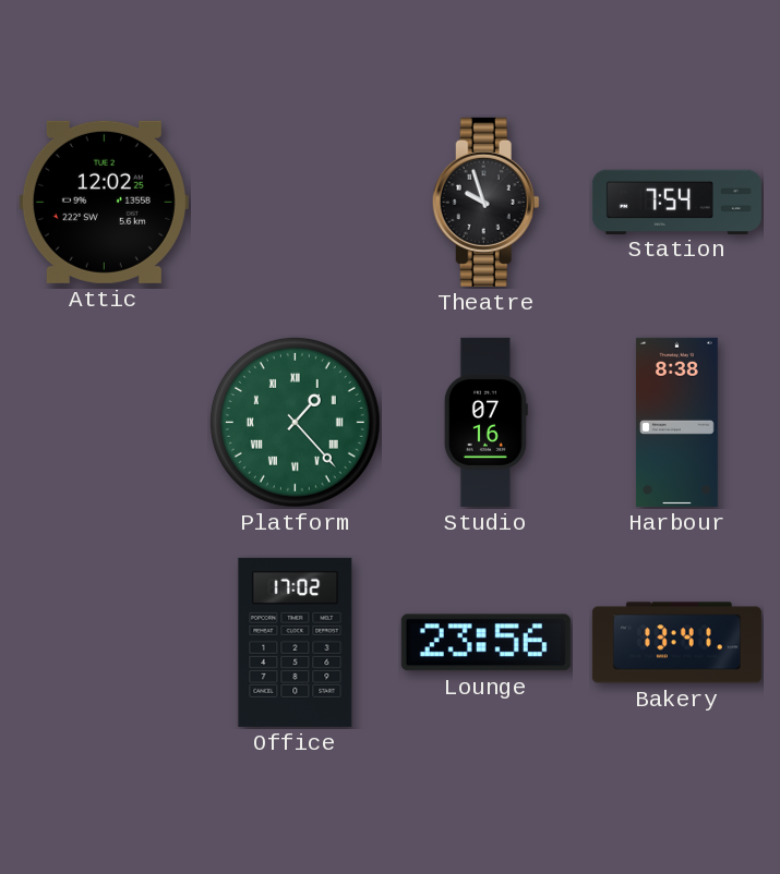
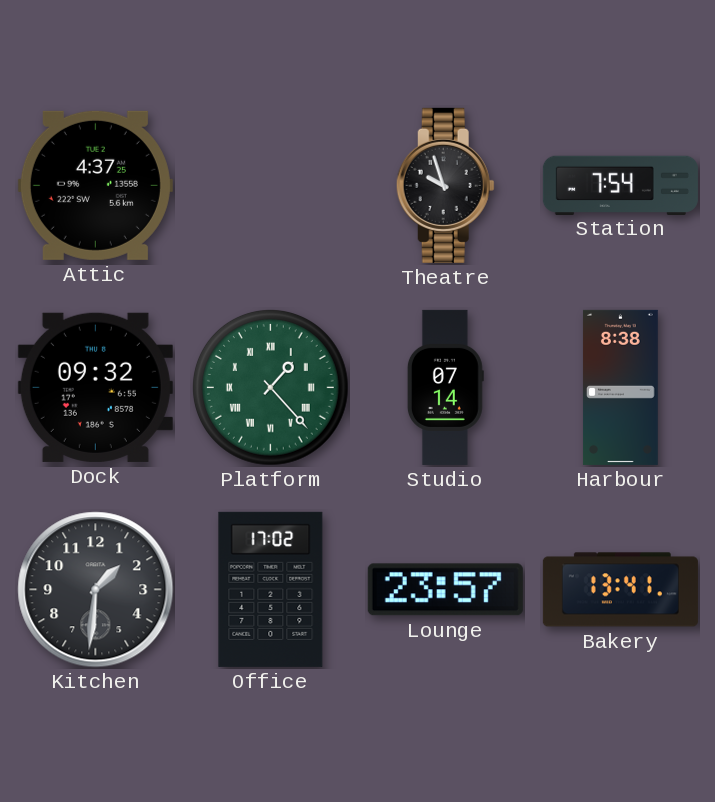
Attic: 12:02 -> 4:37
Dock: none -> 09:32
Studio: 07:16 -> 07:14
Kitchen: none -> 1:31
Lounge: 23:56 -> 23:57
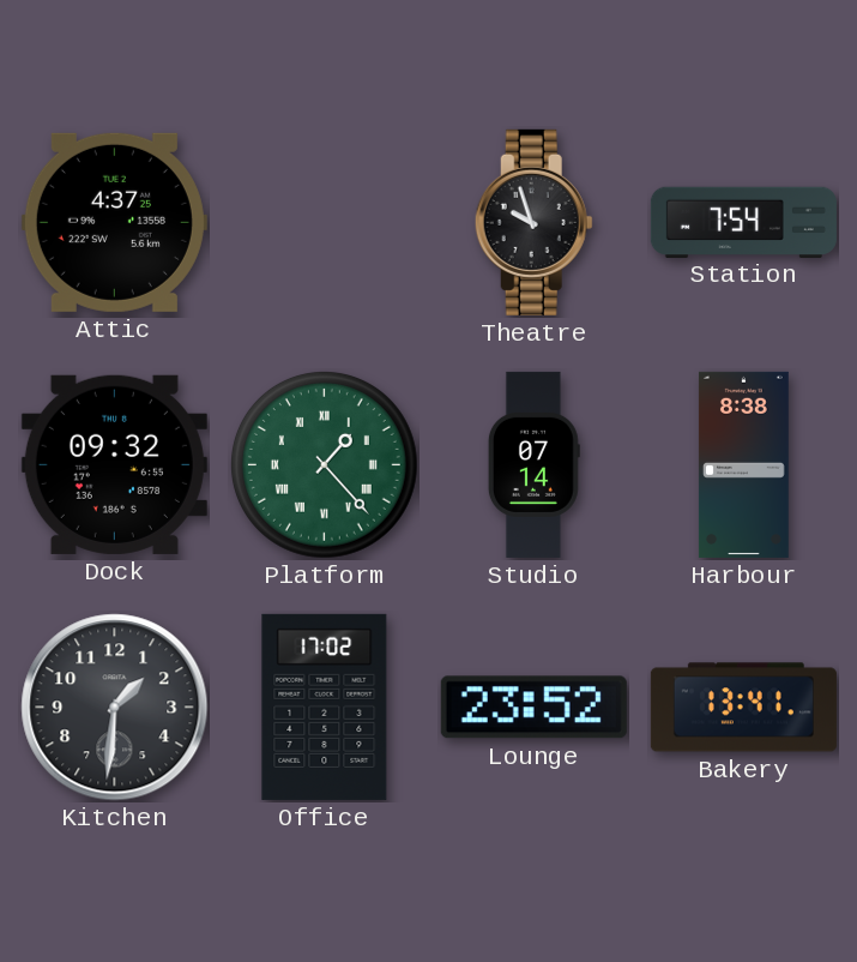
Lounge: 23:57 -> 23:52
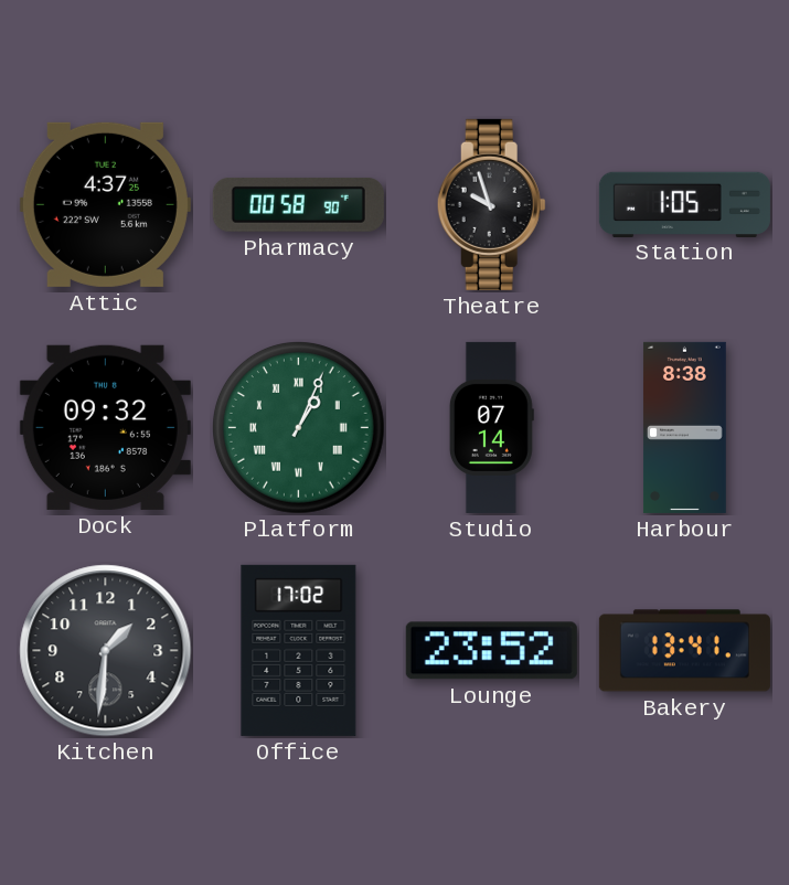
Pharmacy: none -> 00:58
Station: 7:54 -> 1:05
Platform: 1:23 -> 1:04
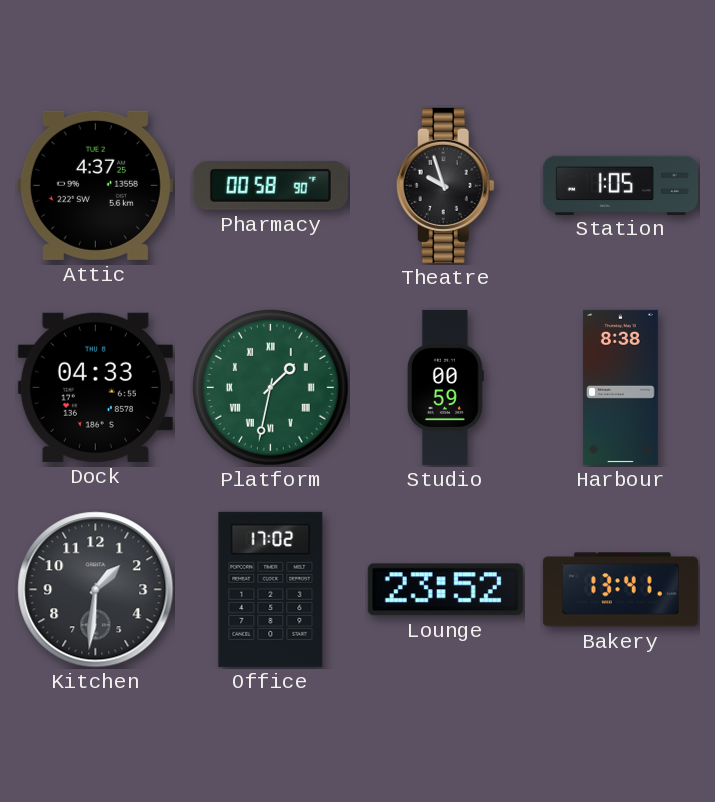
Dock: 09:32 -> 04:33
Platform: 1:04 -> 1:32
Studio: 07:14 -> 00:59
